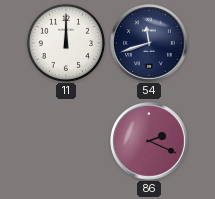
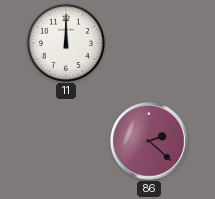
54: 11:42 -> none
86: 2:19 -> 2:22
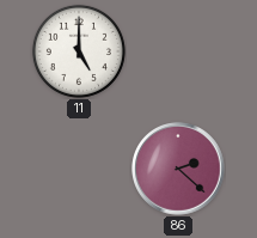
11: 12:00 -> 5:00
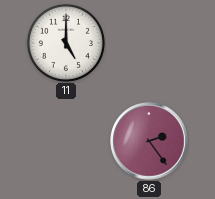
86: 2:22 -> 2:24
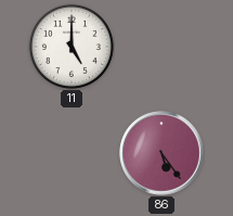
86: 2:24 -> 5:24
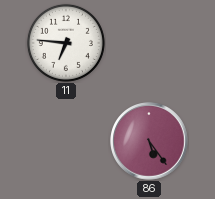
11: 5:00 -> 6:46
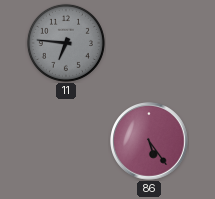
11 dial: white -> grey
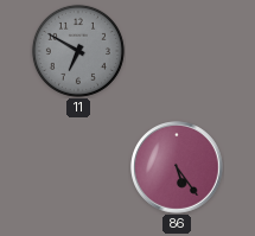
11: 6:46 -> 6:50
